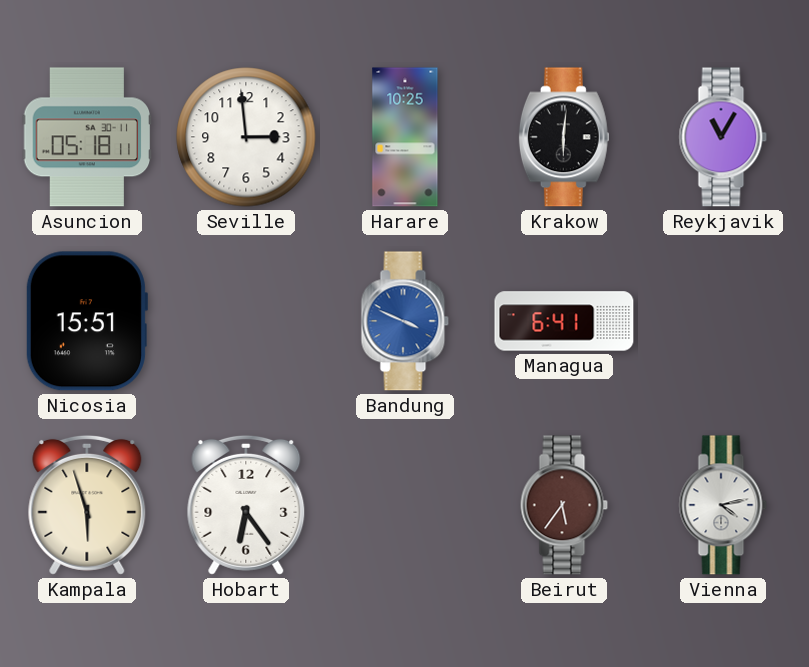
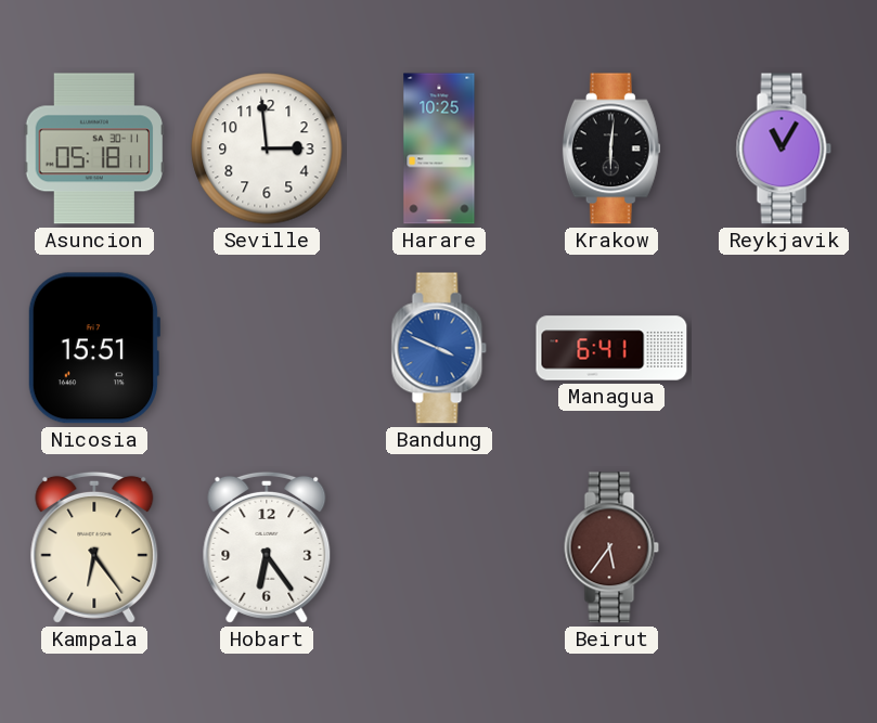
Kampala: 5:57 -> 6:24
Vienna: 4:13 -> none
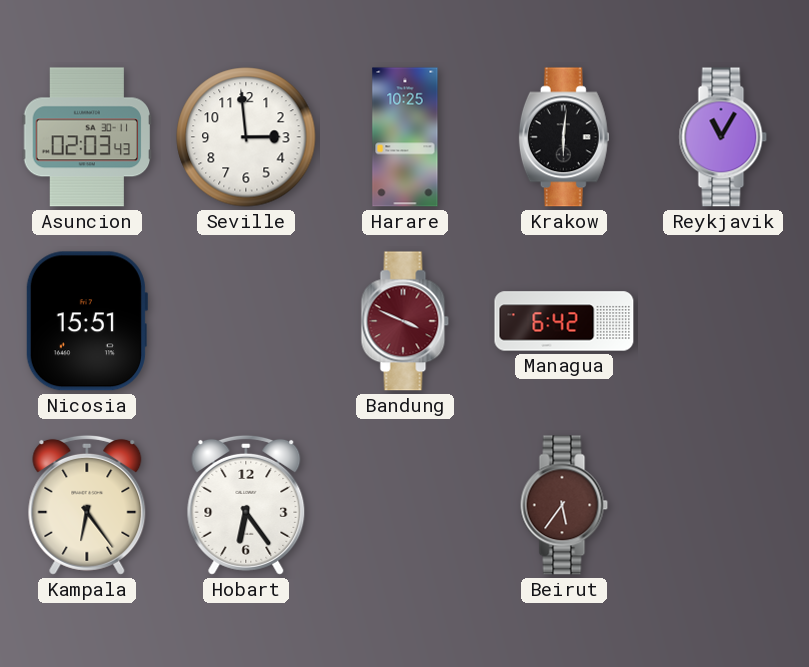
Asuncion: 05:18 -> 02:03
Bandung dial: blue -> burgundy
Managua: 6:41 -> 6:42
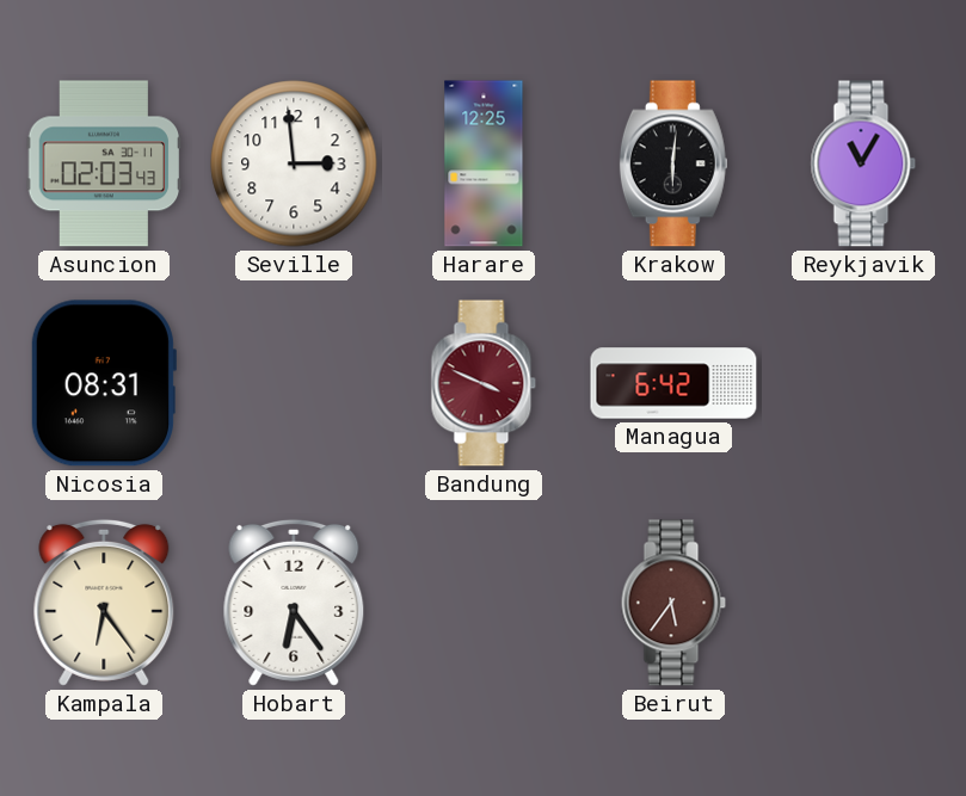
Harare: 10:25 -> 12:25
Nicosia: 15:51 -> 08:31
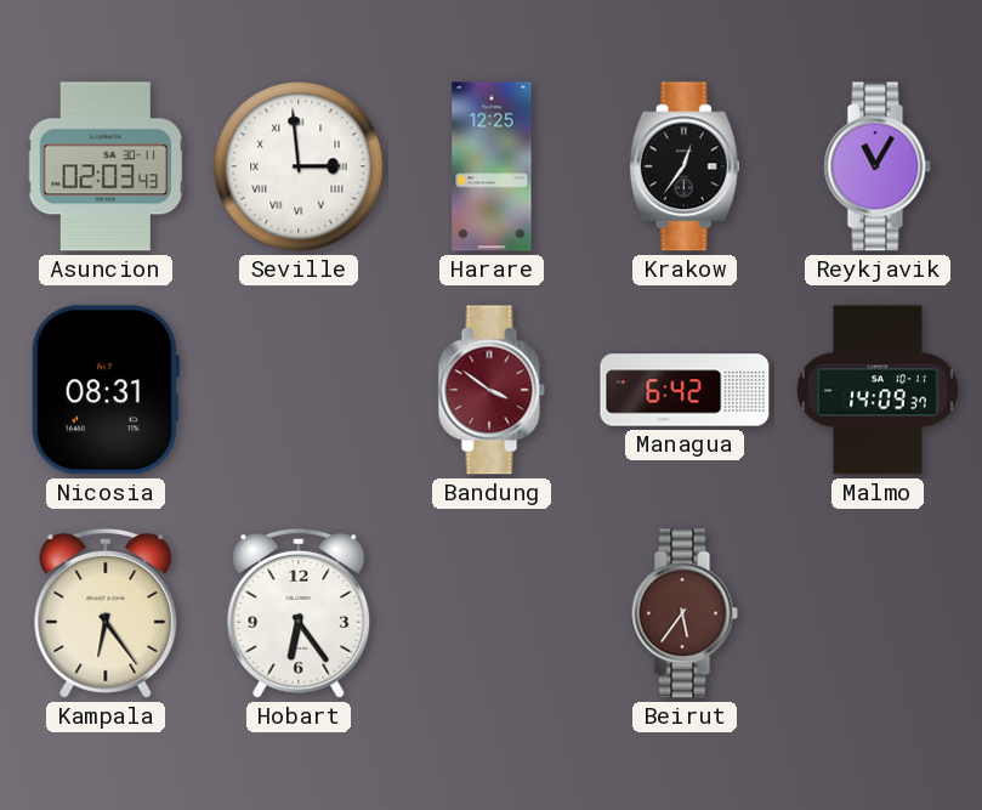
Seville numerals: Arabic -> Roman
Krakow: 6:01 -> 12:36
Bandung: 3:49 -> 3:51
Malmo: none -> 14:09
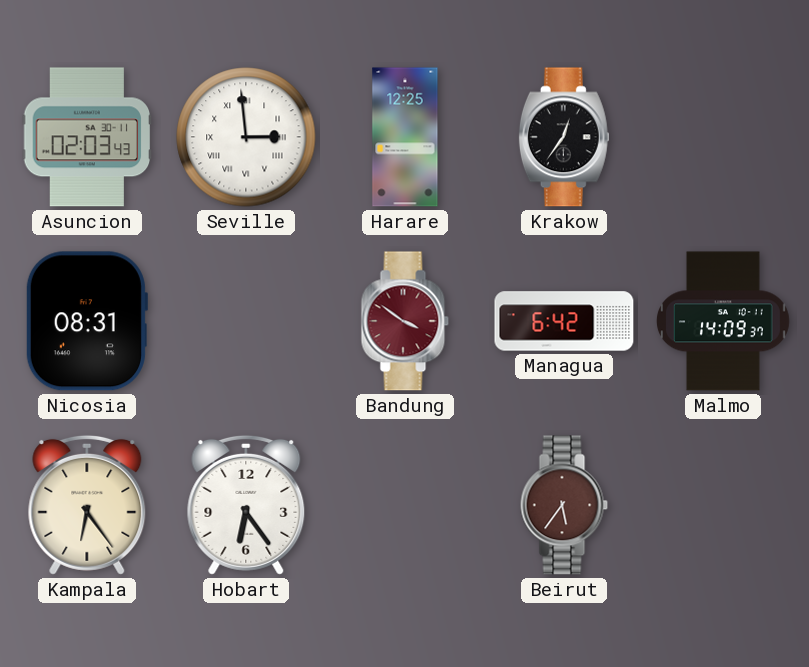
Reykjavik: 11:05 -> none
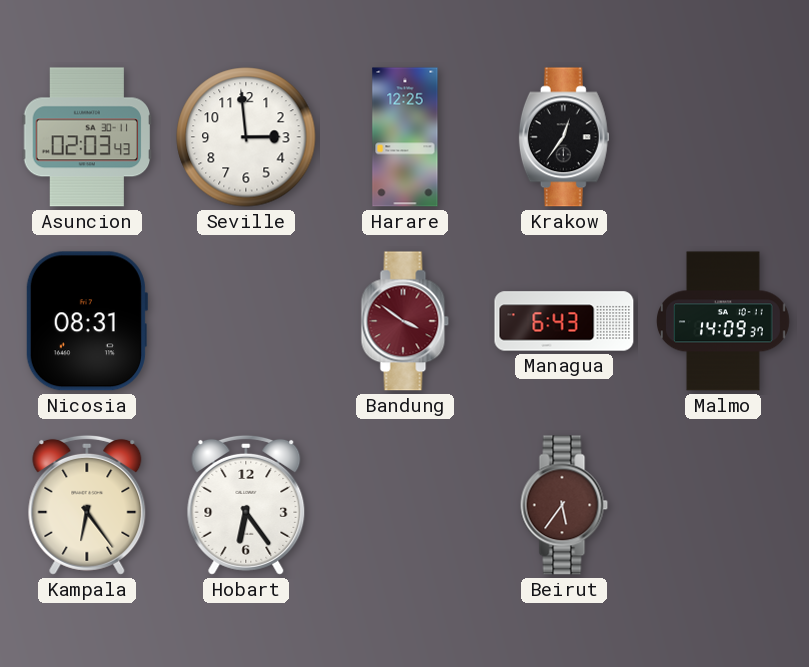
Seville numerals: Roman -> Arabic
Managua: 6:42 -> 6:43
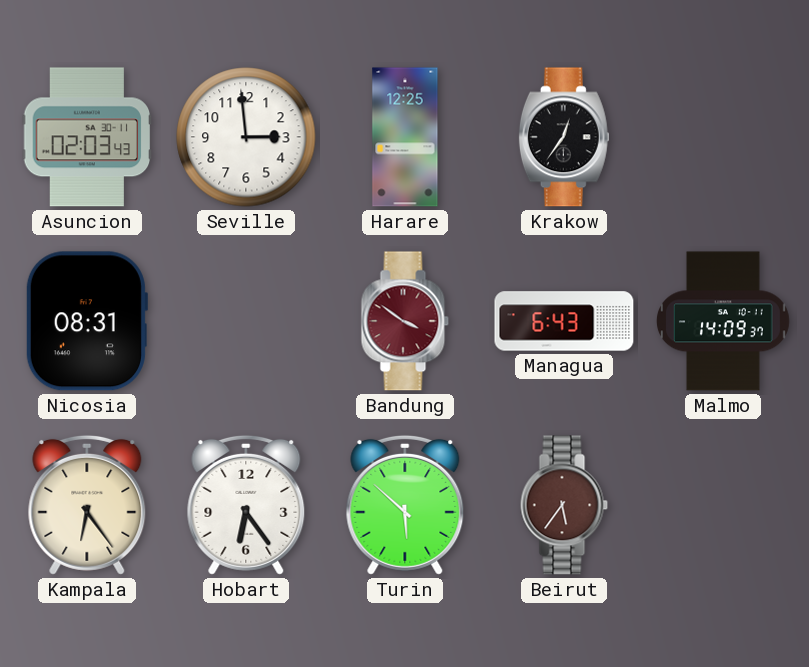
Turin: none -> 5:52
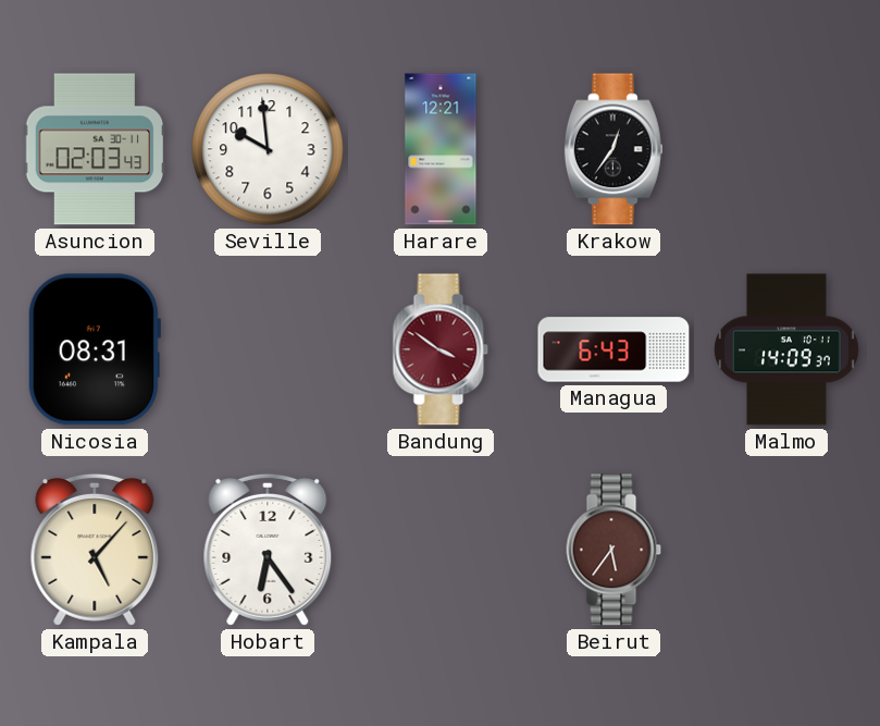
Seville: 2:59 -> 9:59
Harare: 12:25 -> 12:21
Kampala: 6:24 -> 5:07
Turin: 5:52 -> none
